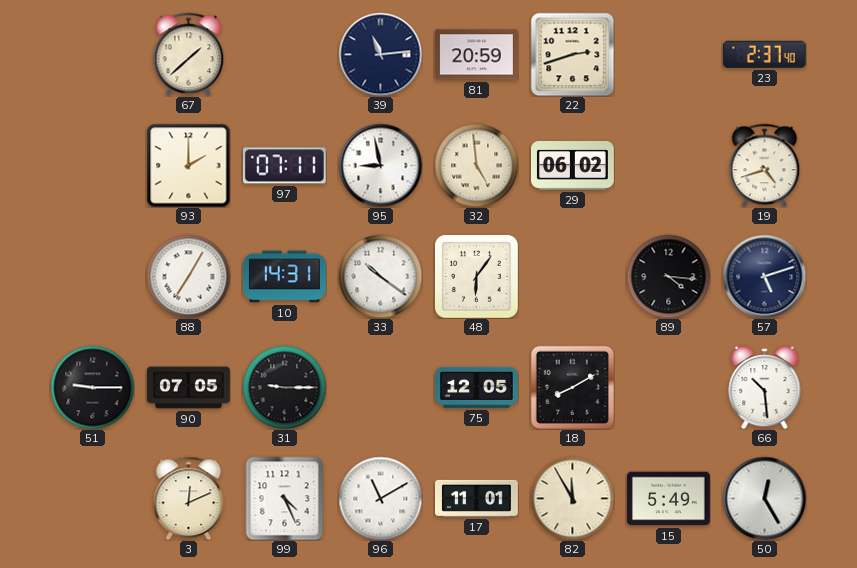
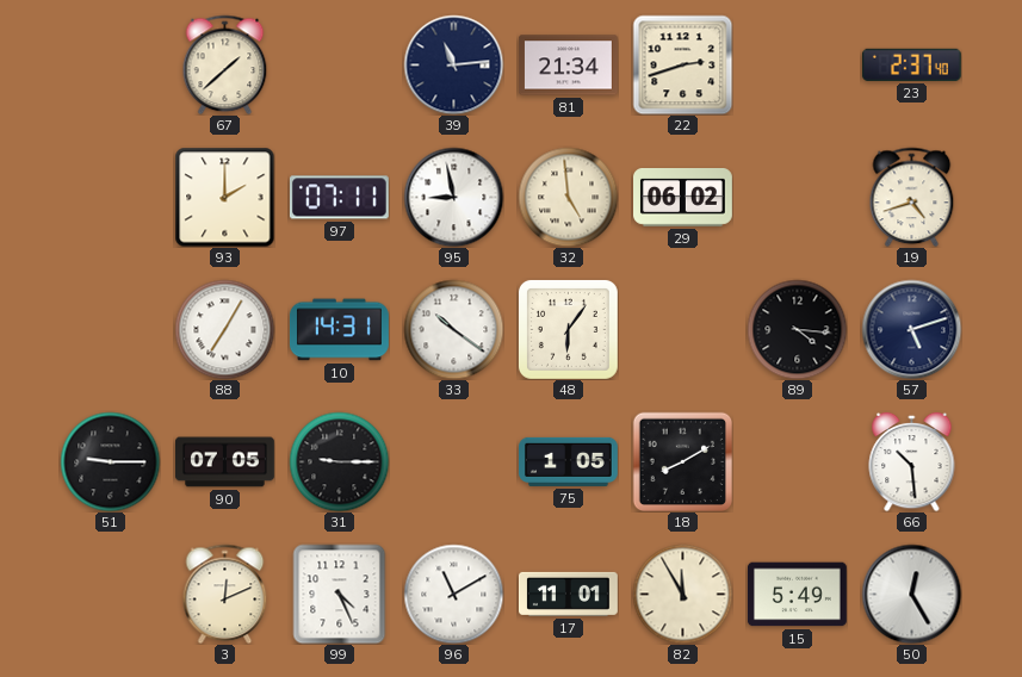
81: 20:59 -> 21:34
75: 12:05 -> 1:05
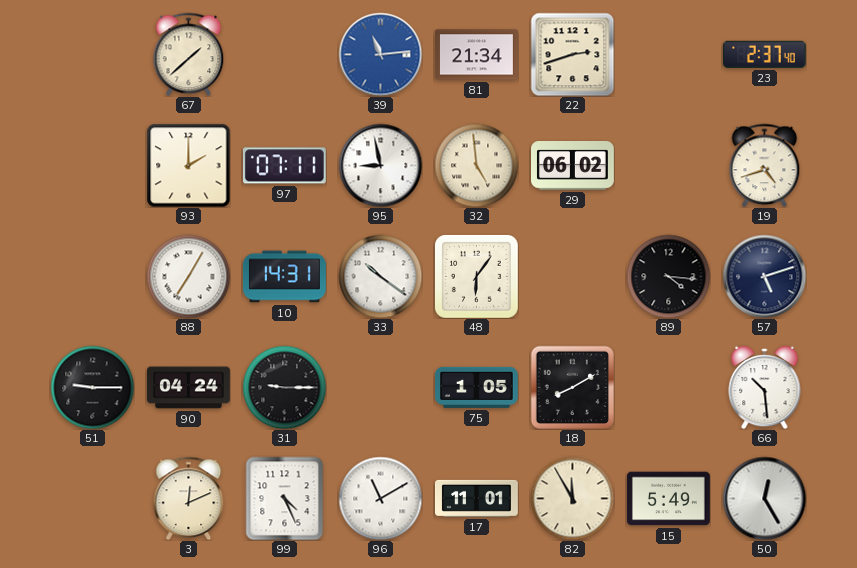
39 dial: navy -> blue
90: 07:05 -> 04:24
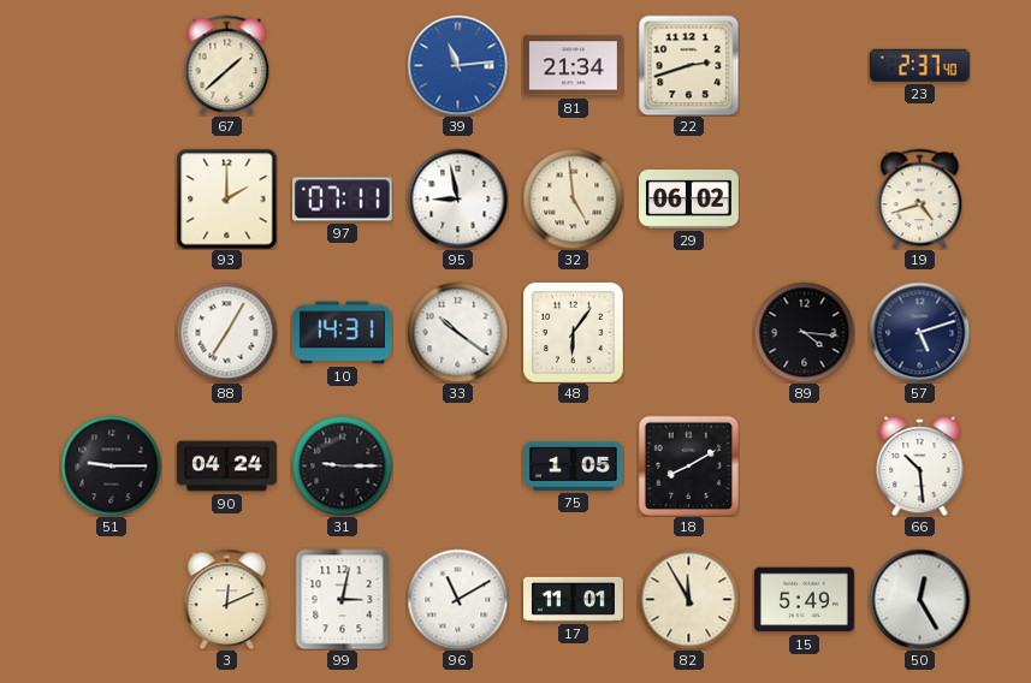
99: 4:26 -> 3:02
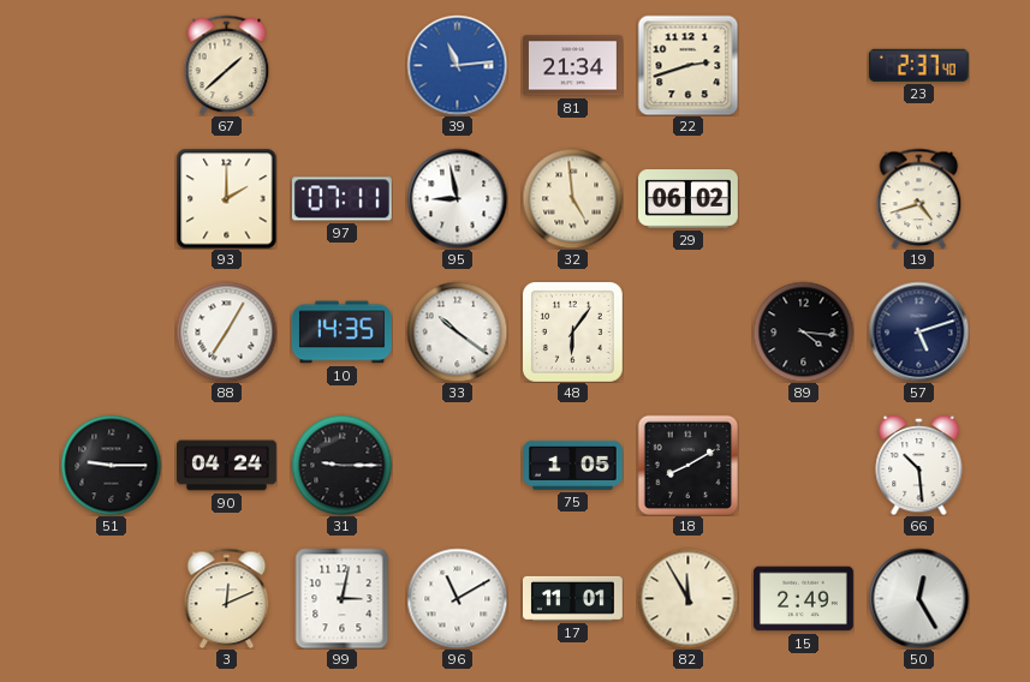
10: 14:31 -> 14:35
15: 5:49 -> 2:49
